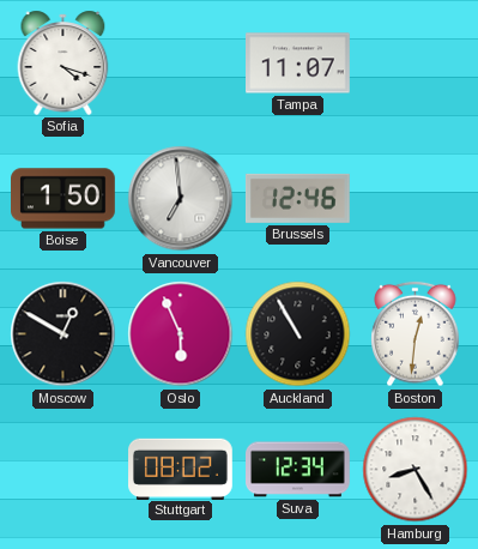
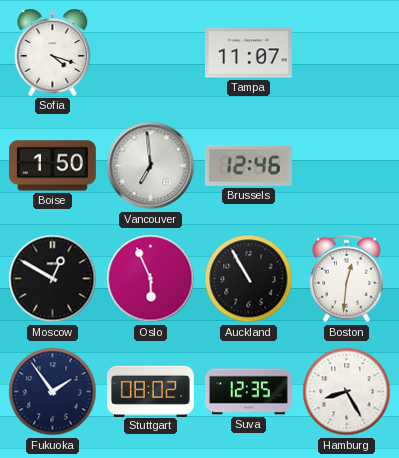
Fukuoka: none -> 1:54
Suva: 12:34 -> 12:35
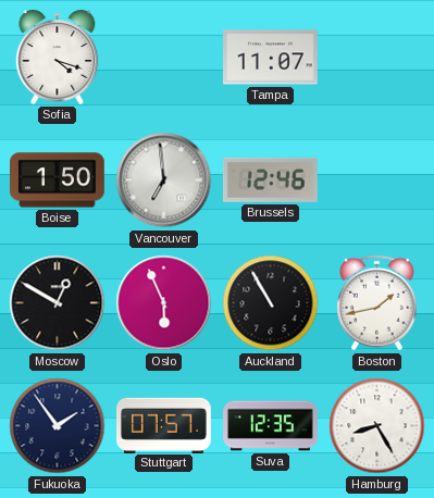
Boston: 12:31 -> 1:43
Stuttgart: 08:02 -> 07:57
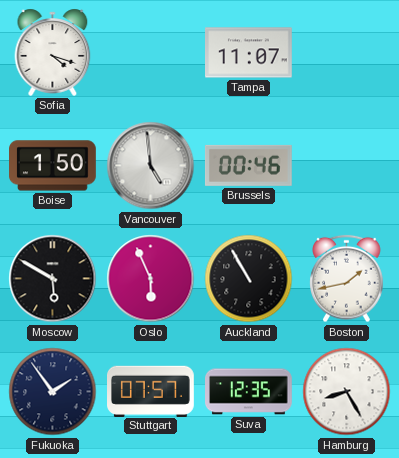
Vancouver: 6:59 -> 4:59
Brussels: 12:46 -> 00:46
Moscow: 12:50 -> 5:50
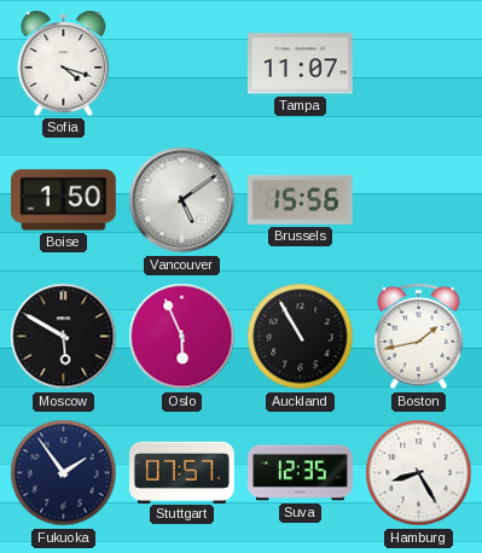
Vancouver: 4:59 -> 5:09
Brussels: 00:46 -> 15:56
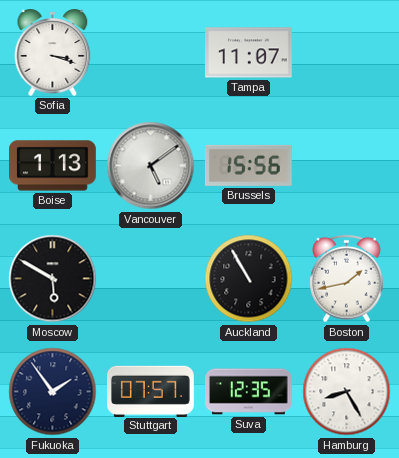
Sofia: 4:18 -> 3:18
Boise: 1:50 -> 1:13
Oslo: 5:56 -> none
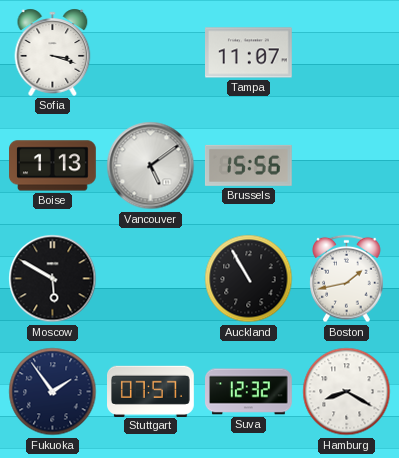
Suva: 12:35 -> 12:32
Hamburg: 8:25 -> 8:20
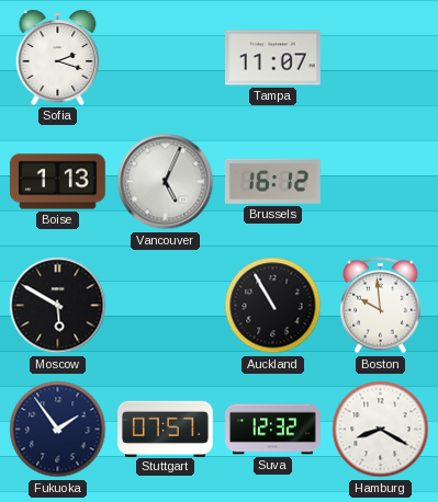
Sofia: 3:18 -> 2:18
Vancouver: 5:09 -> 5:04
Brussels: 15:56 -> 16:12
Boston: 1:43 -> 9:59
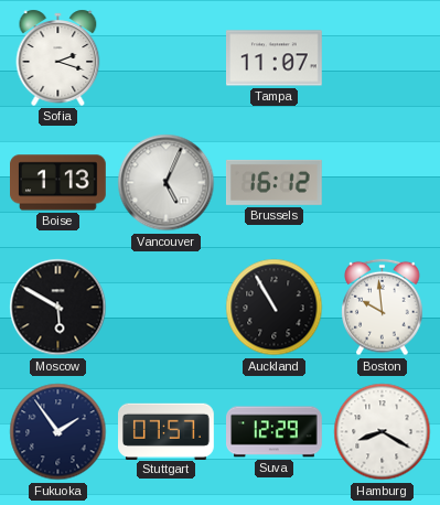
Suva: 12:32 -> 12:29
